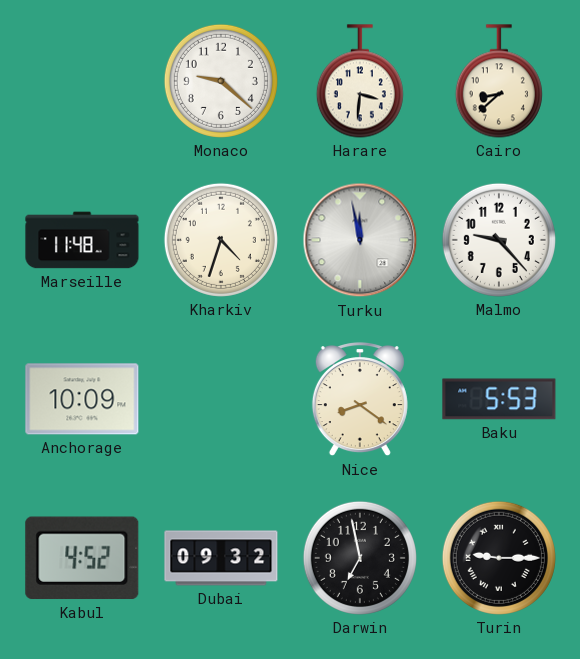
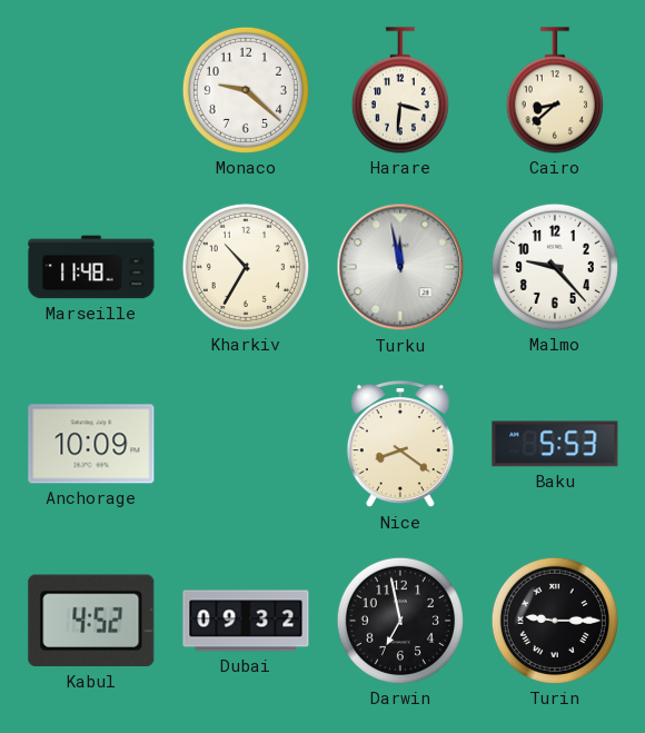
Kharkiv: 4:33 -> 10:35
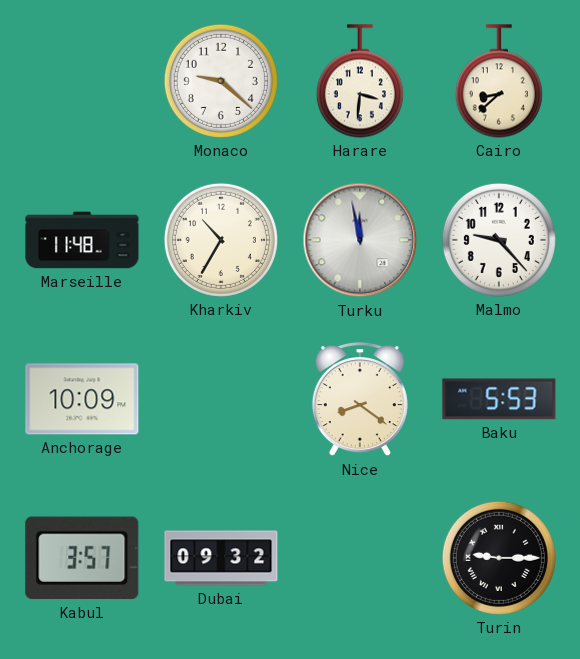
Kabul: 4:52 -> 3:57
Darwin: 6:58 -> none
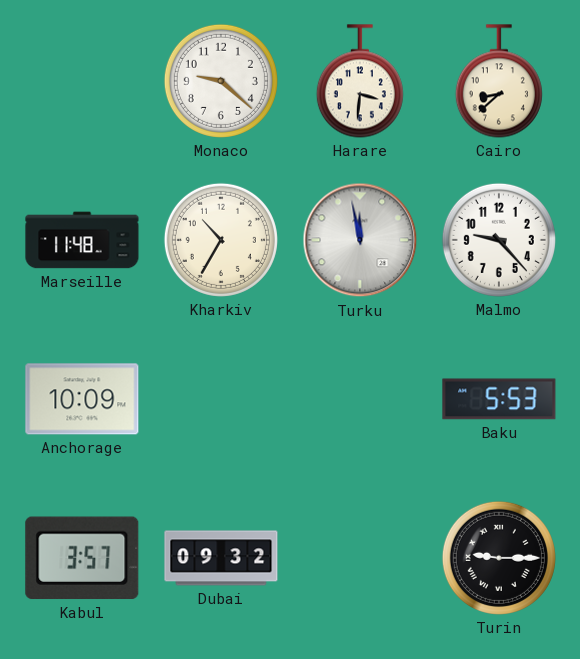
Nice: 8:21 -> none
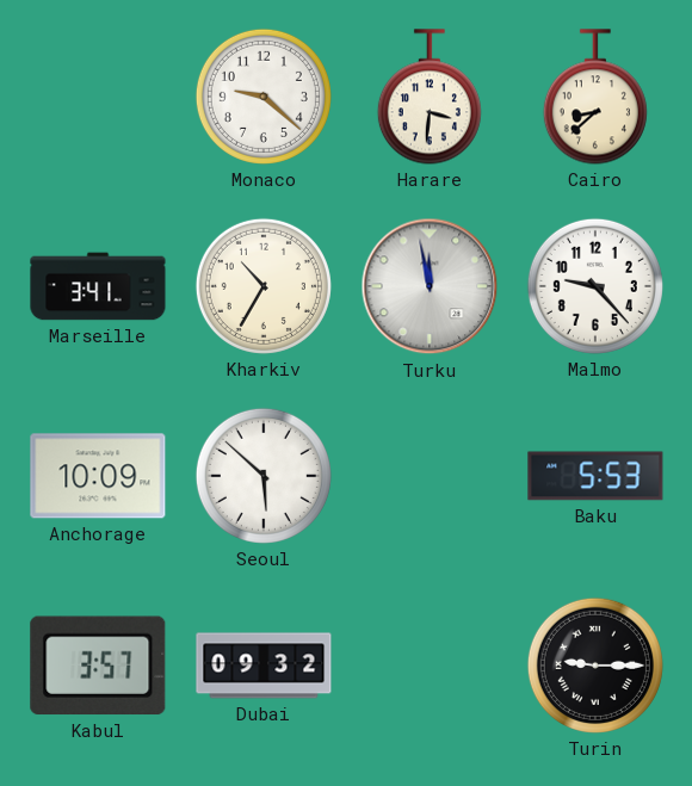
Marseille: 11:48 -> 3:41
Seoul: none -> 5:52
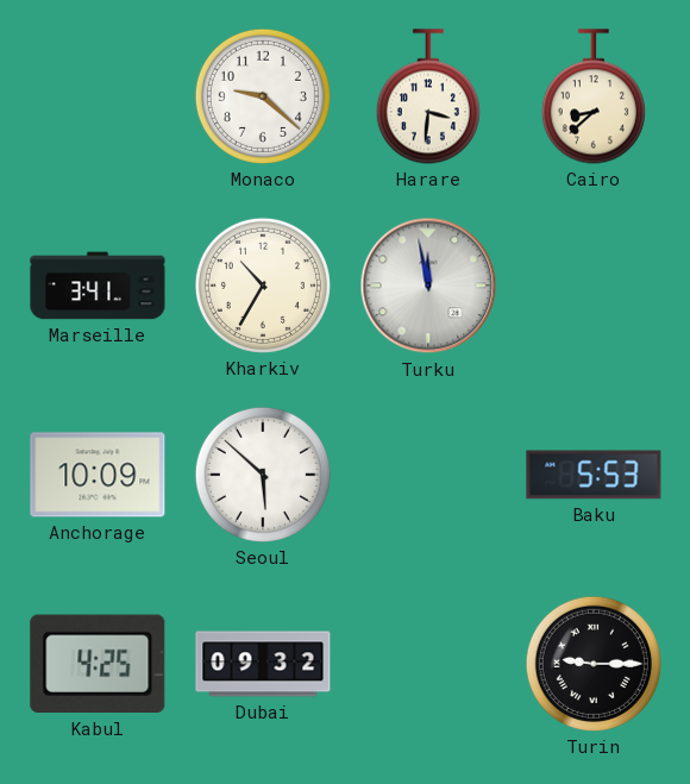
Malmo: 9:23 -> none
Kabul: 3:57 -> 4:25
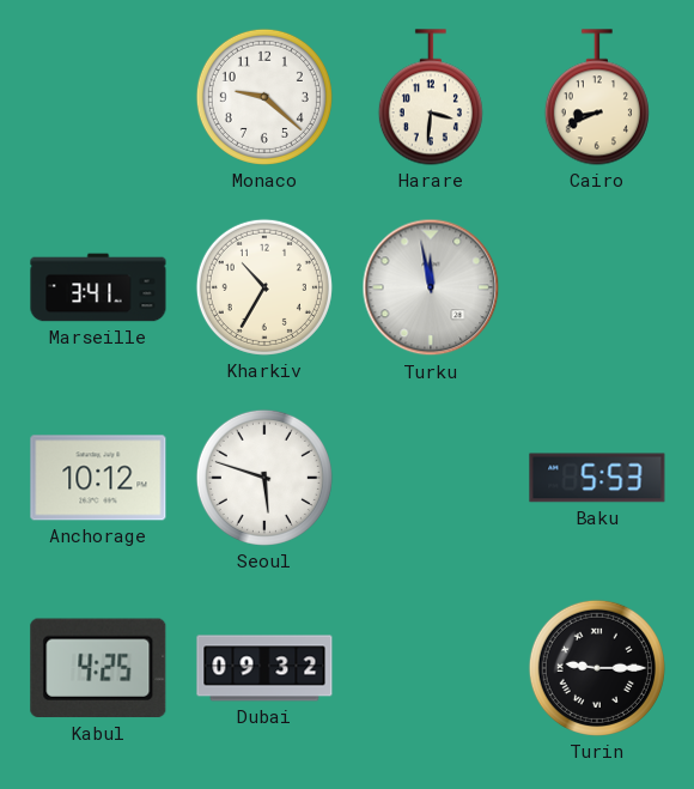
Cairo: 8:38 -> 8:41
Anchorage: 10:09 -> 10:12
Seoul: 5:52 -> 5:48
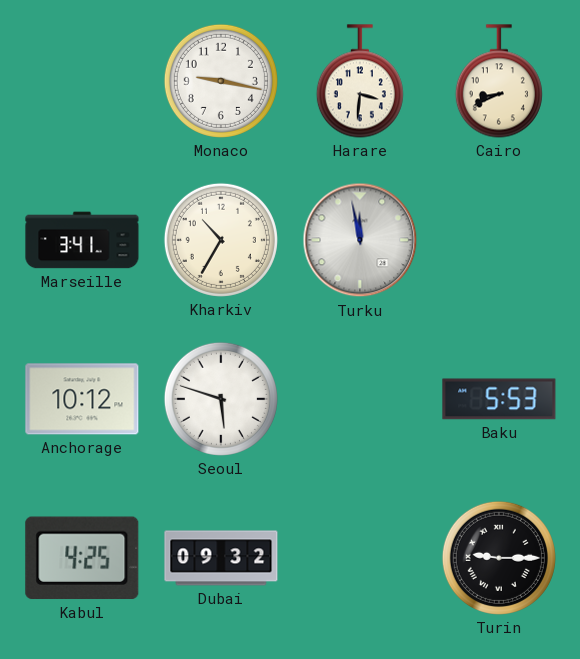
Monaco: 9:22 -> 9:17
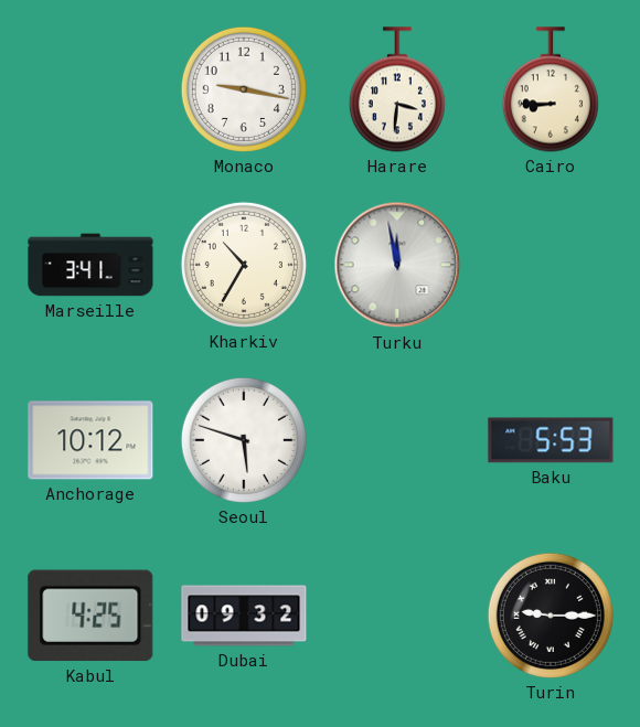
Cairo: 8:41 -> 8:45
